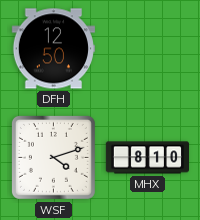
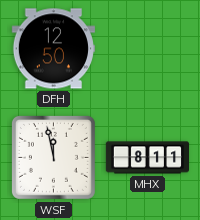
WSF: 4:12 -> 11:58
MHX: 8:10 -> 8:11
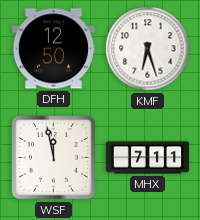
KMF: none -> 6:27
MHX: 8:11 -> 7:11
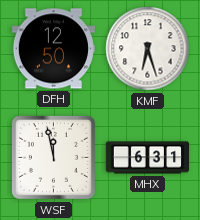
MHX: 7:11 -> 6:31
